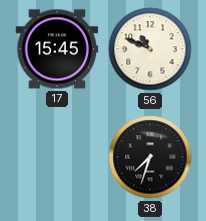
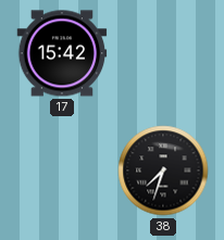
17: 15:45 -> 15:42
56: 10:49 -> none
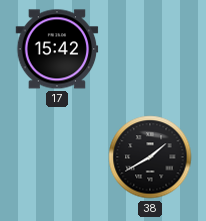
38: 7:33 -> 1:40
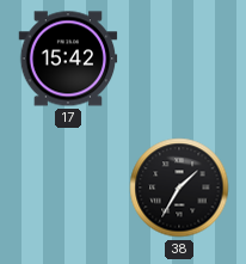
38: 1:40 -> 1:35
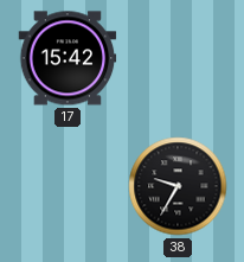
38: 1:35 -> 9:35
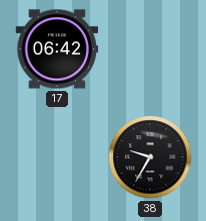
17: 15:42 -> 06:42
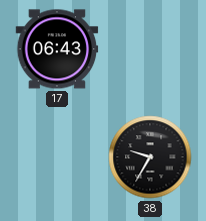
17: 06:42 -> 06:43
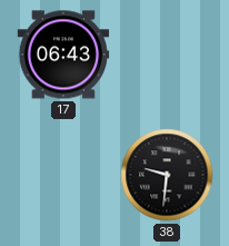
38: 9:35 -> 9:31
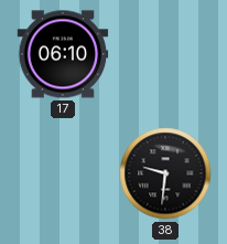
17: 06:43 -> 06:10
